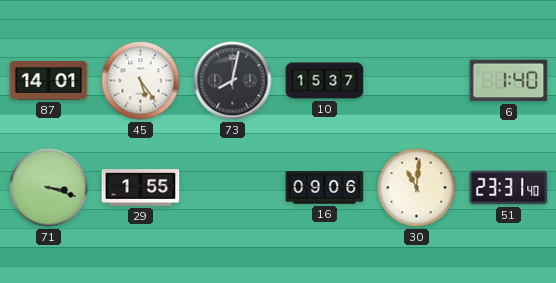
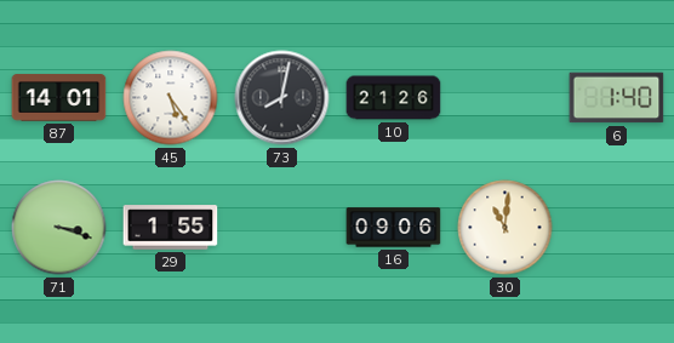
10: 15:37 -> 21:26
51: 23:31 -> none
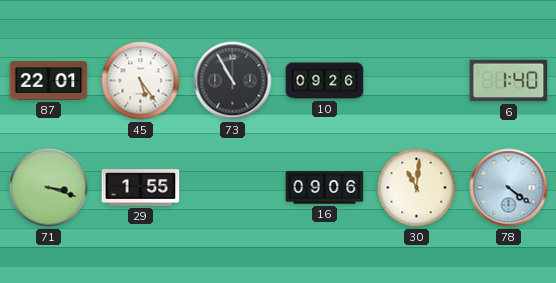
87: 14:01 -> 22:01
73: 8:02 -> 10:55
10: 21:26 -> 09:26
78: none -> 4:21
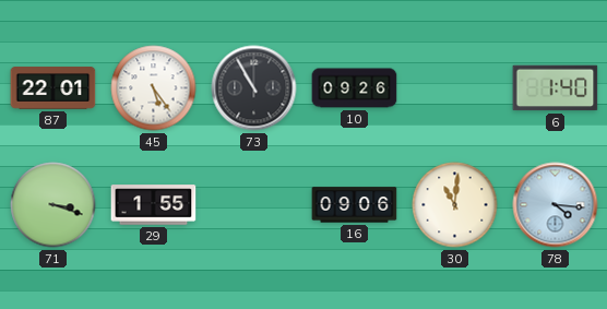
78: 4:21 -> 4:16
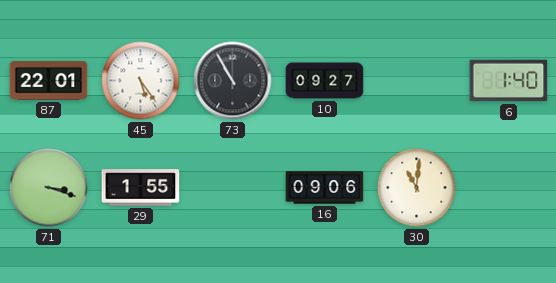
10: 09:26 -> 09:27
78: 4:16 -> none
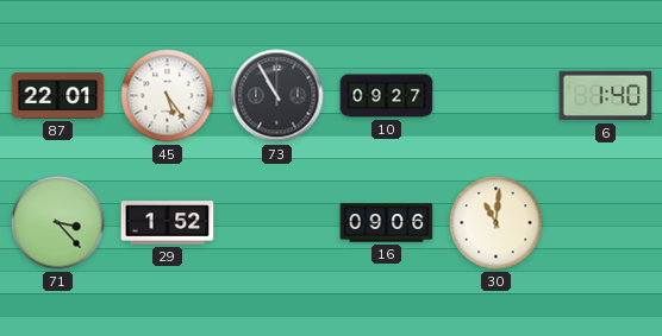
71: 3:18 -> 3:23
29: 1:55 -> 1:52
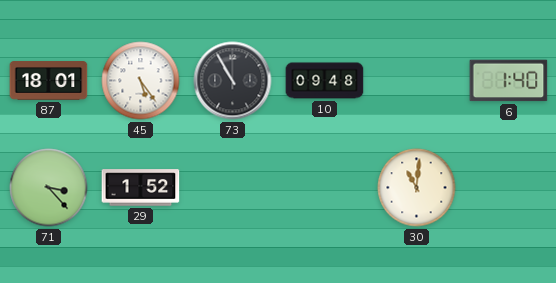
87: 22:01 -> 18:01
10: 09:27 -> 09:48
16: 09:06 -> none
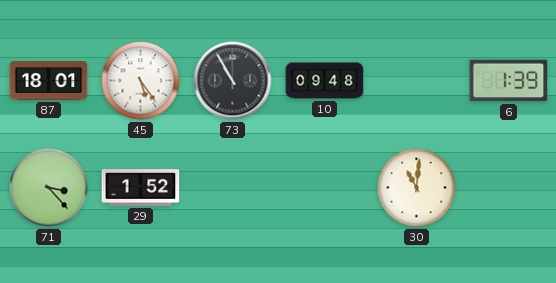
6: 1:40 -> 1:39
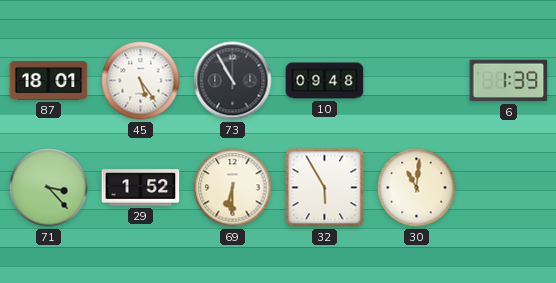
69: none -> 6:30
32: none -> 5:55
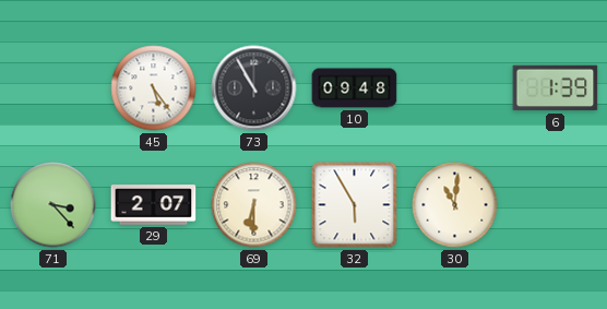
87: 18:01 -> none
29: 1:52 -> 2:07
